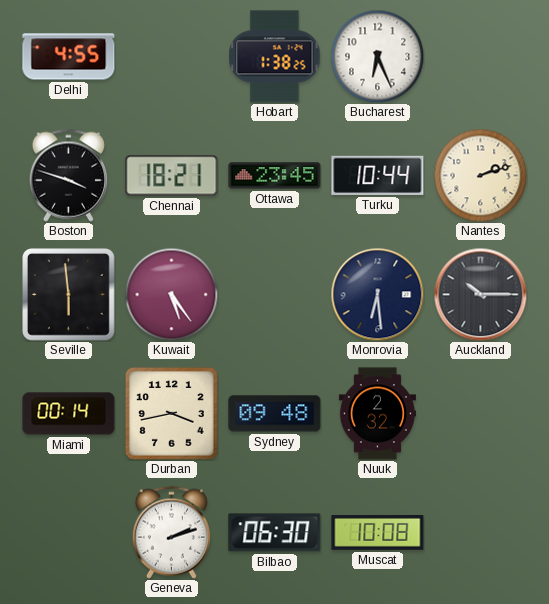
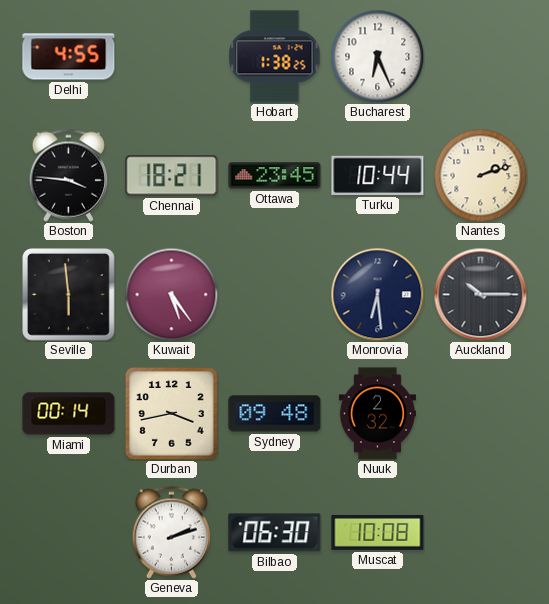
Boston: 3:48 -> 3:46
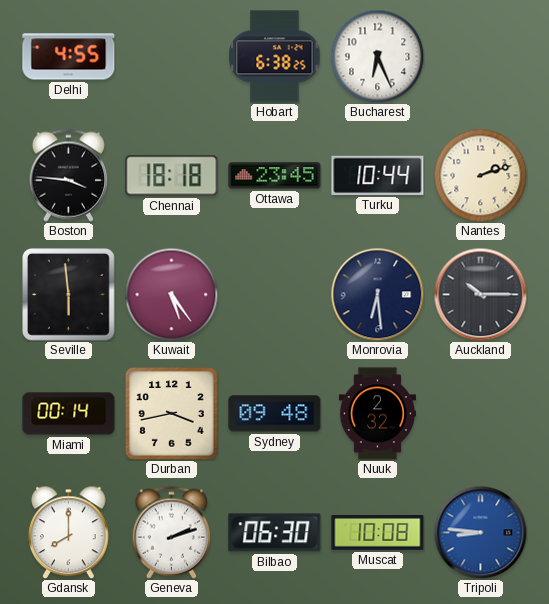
Hobart: 1:38 -> 6:38
Chennai: 18:21 -> 18:18
Gdansk: none -> 8:00
Tripoli: none -> 8:46
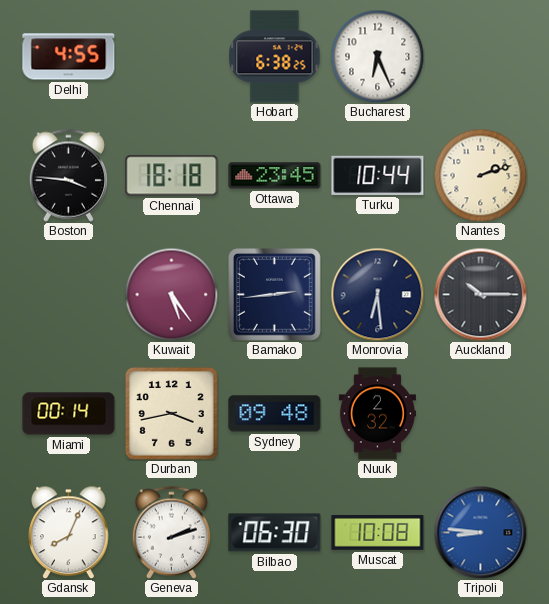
Seville: 5:59 -> none
Bamako: none -> 2:44
Gdansk: 8:00 -> 8:04
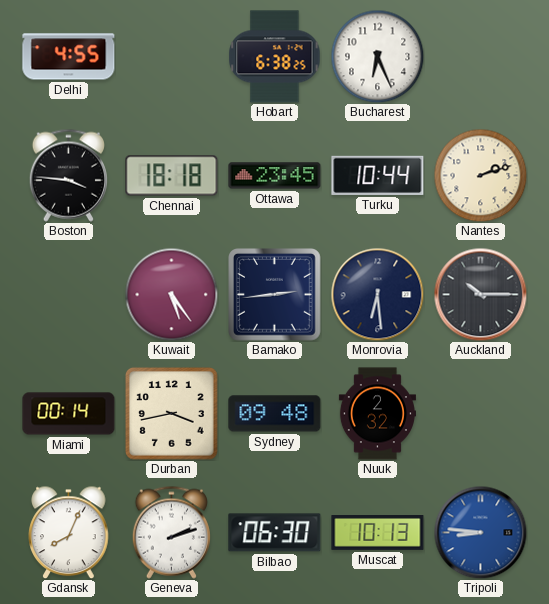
Muscat: 10:08 -> 10:13
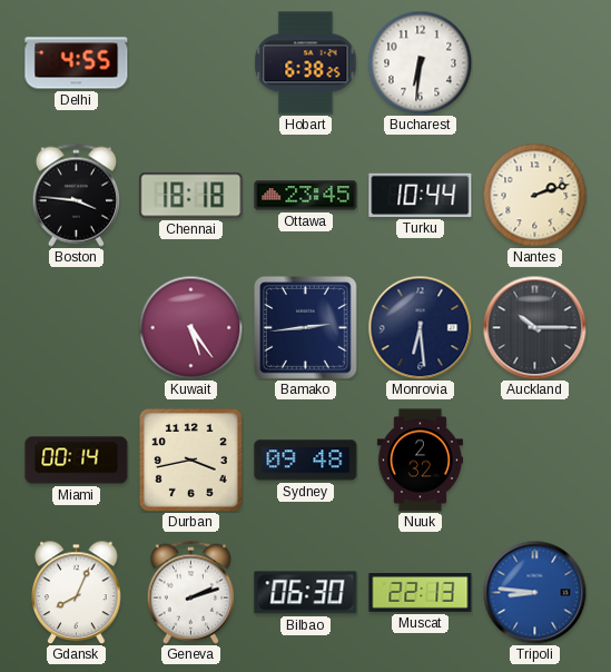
Bucharest: 6:26 -> 6:31
Muscat: 10:13 -> 22:13
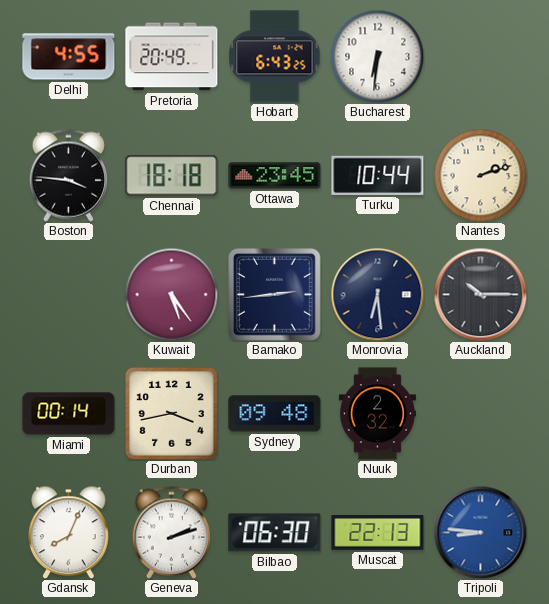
Pretoria: none -> 20:49
Hobart: 6:38 -> 6:43
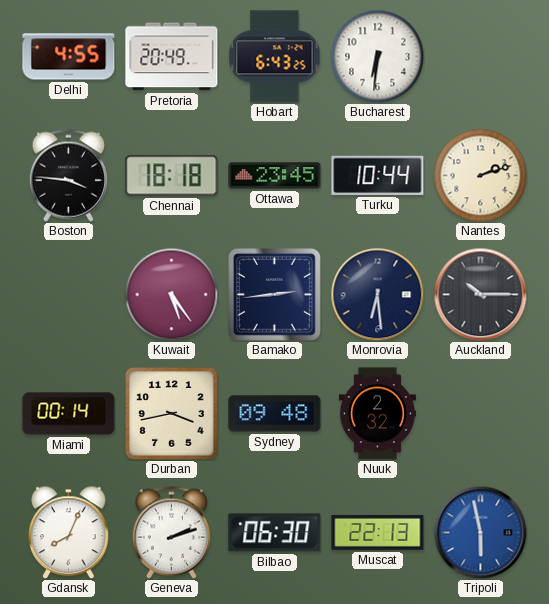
Tripoli: 8:46 -> 5:58
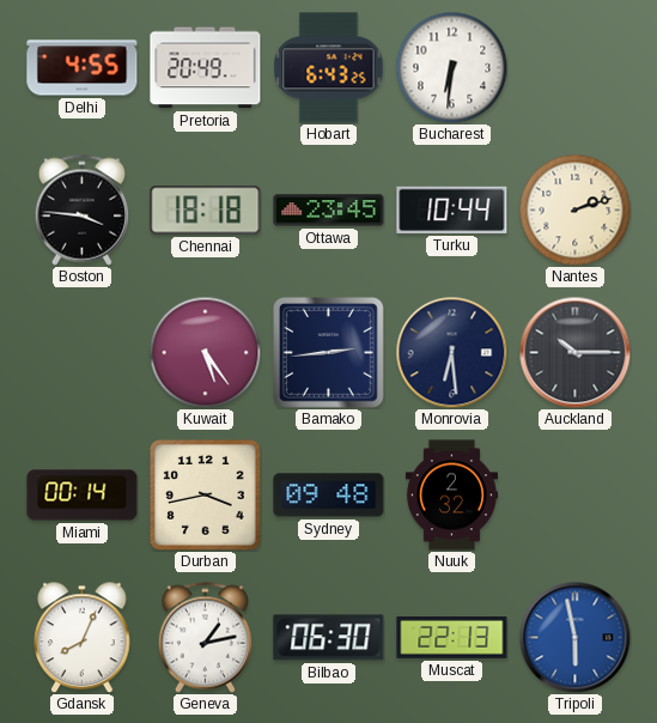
Geneva: 2:12 -> 1:13
